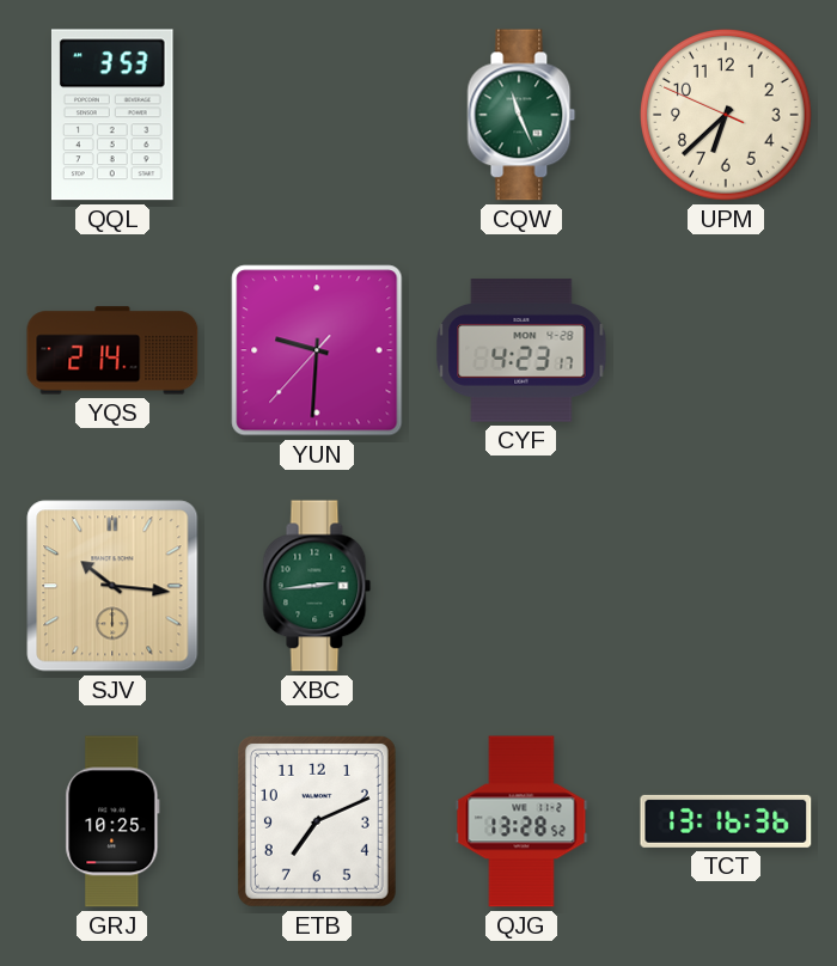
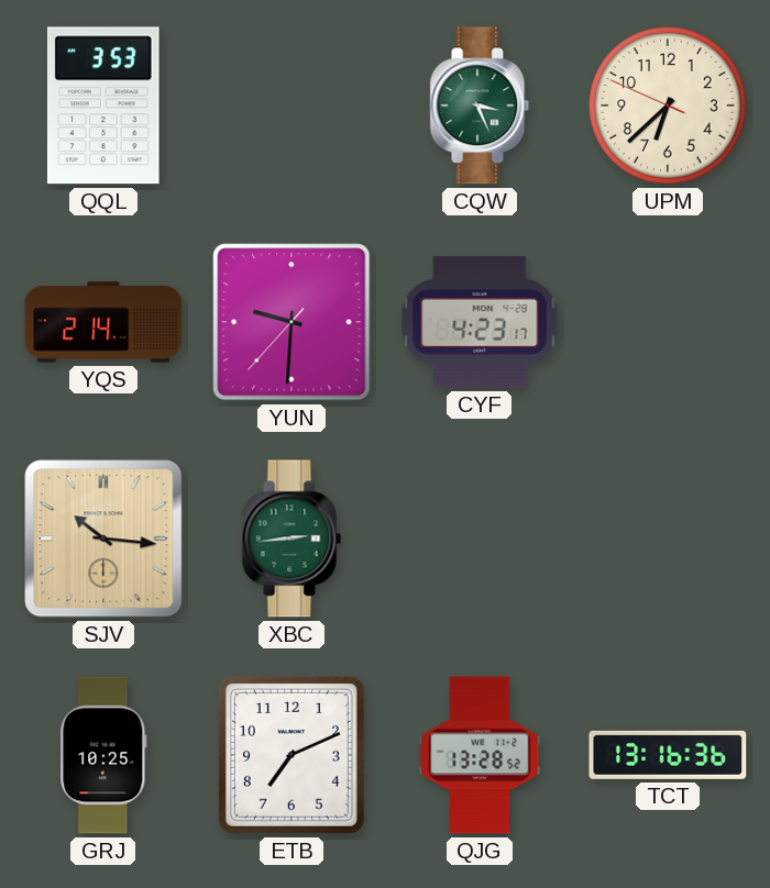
CQW: 11:26 -> 3:26
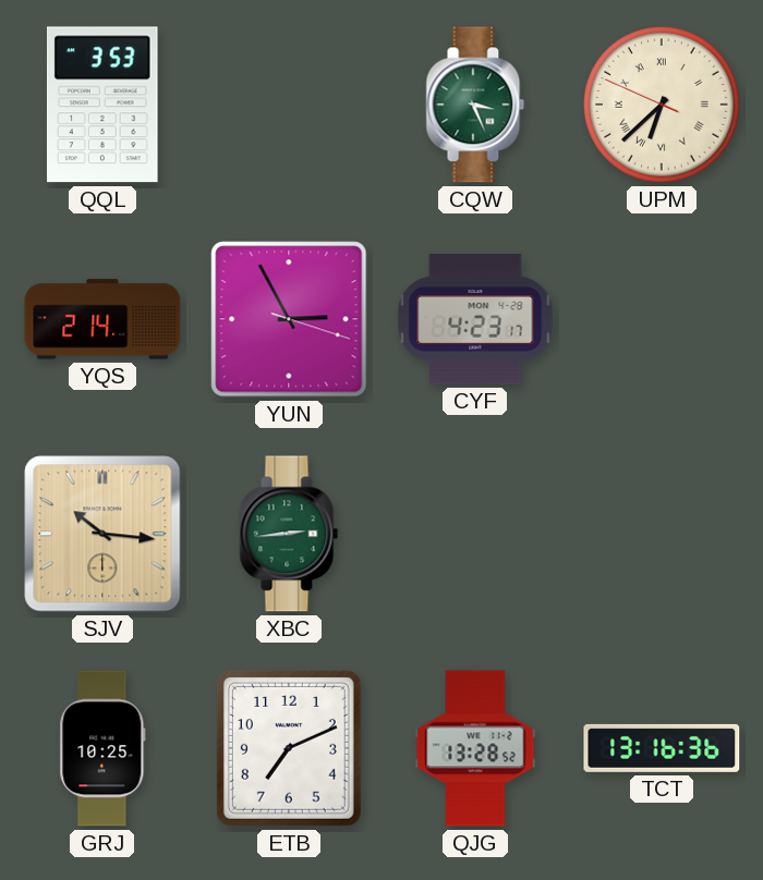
UPM numerals: Arabic -> Roman
YUN: 9:30 -> 2:55
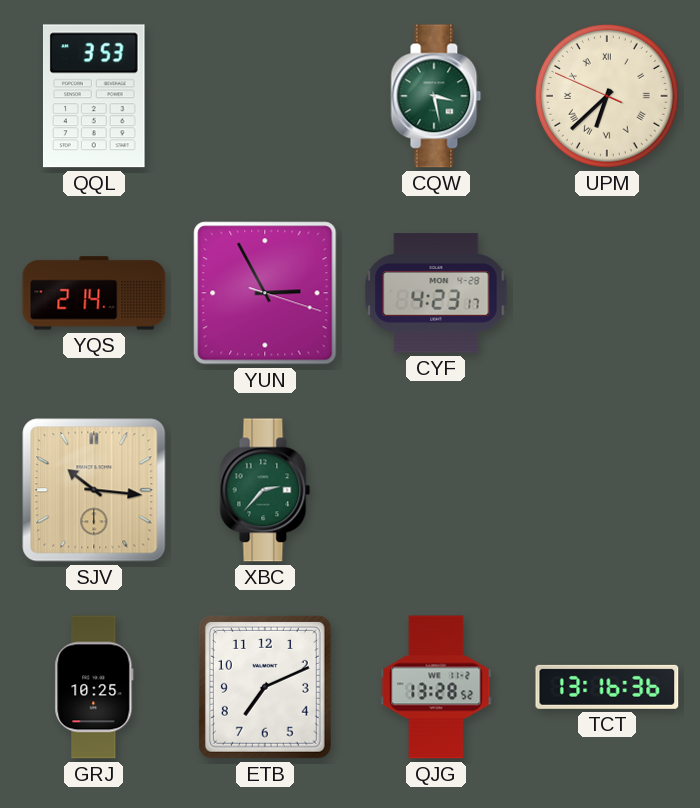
CQW: 3:26 -> 3:28
XBC: 2:44 -> 2:37
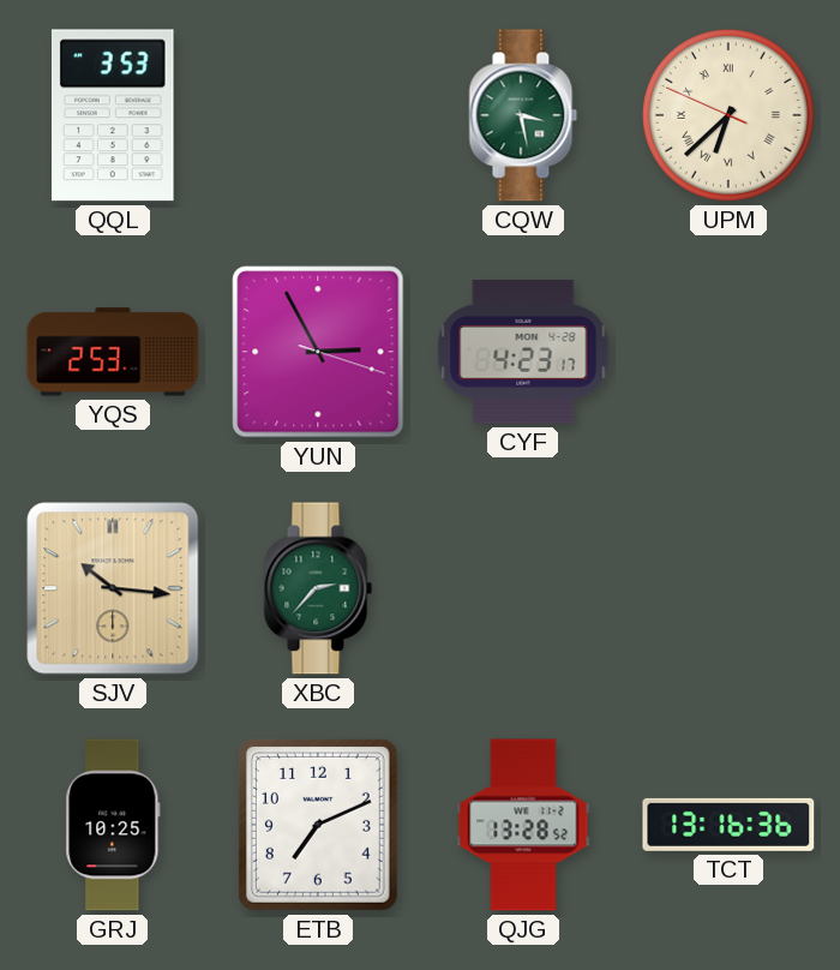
YQS: 2:14 -> 2:53
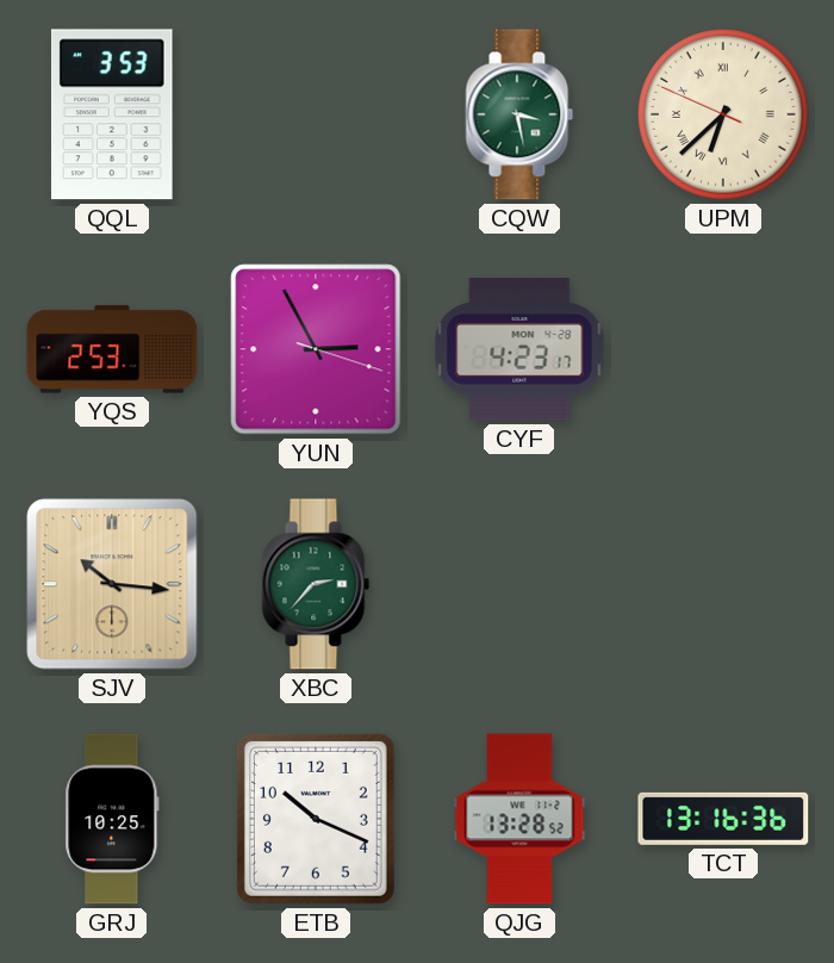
ETB: 7:11 -> 10:19
